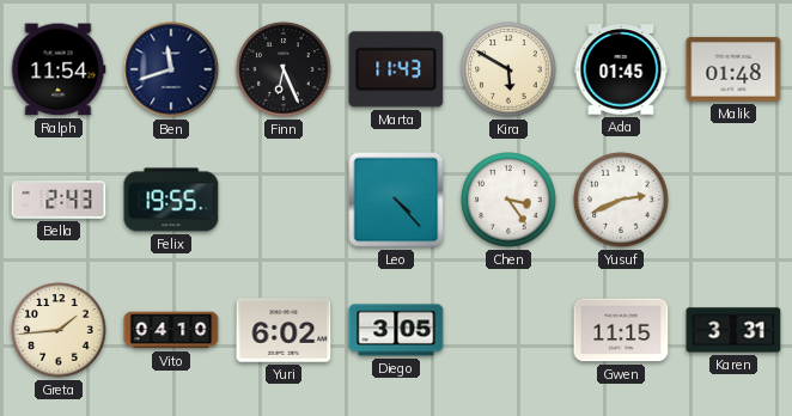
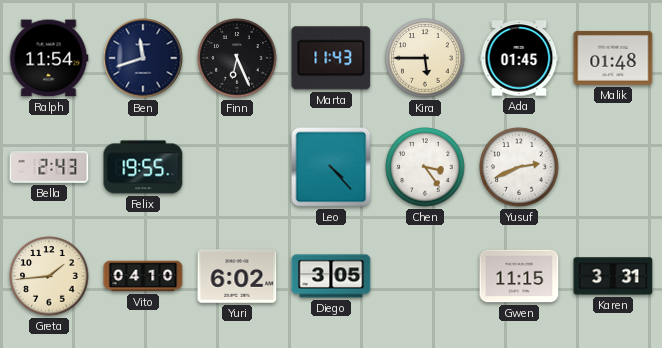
Kira: 5:50 -> 5:45
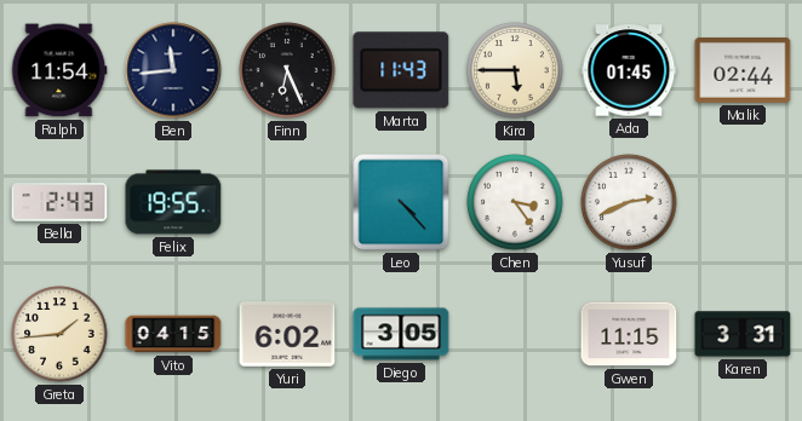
Ben: 11:42 -> 11:44
Malik: 01:48 -> 02:44
Vito: 04:10 -> 04:15
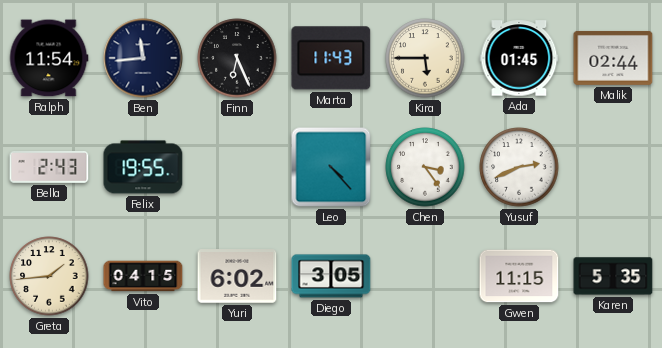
Karen: 3:31 -> 5:35
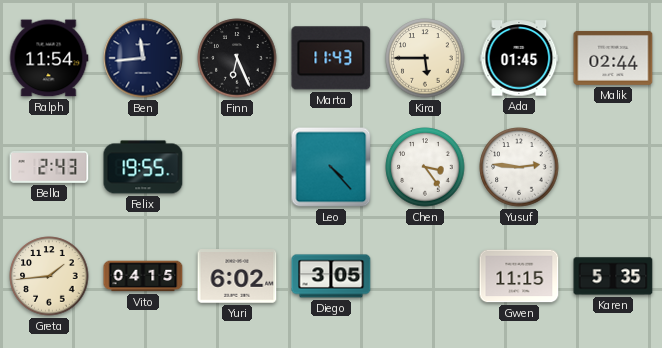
Yusuf: 2:41 -> 2:46
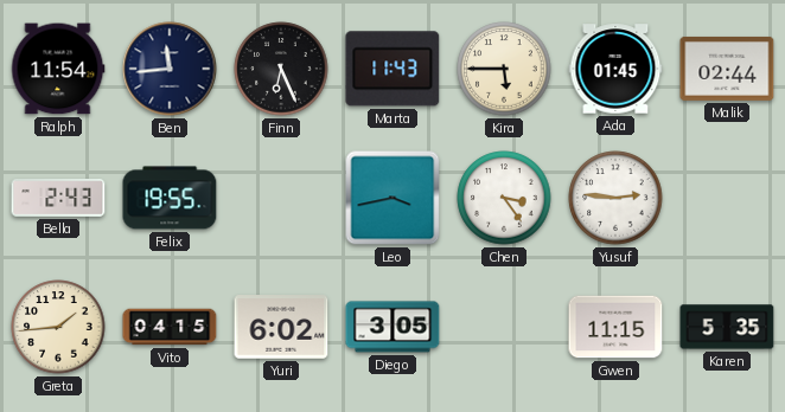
Leo: 4:23 -> 3:43
